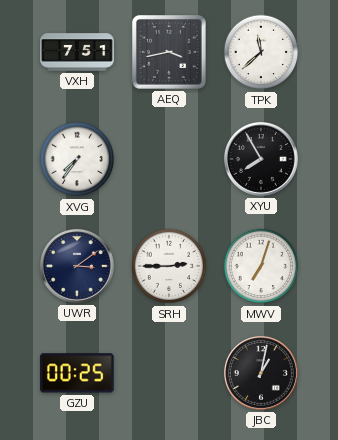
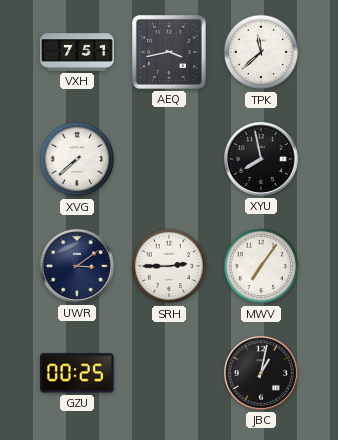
XVG: 7:36 -> 7:38
XYU: 7:55 -> 7:58
MWV: 7:03 -> 7:06
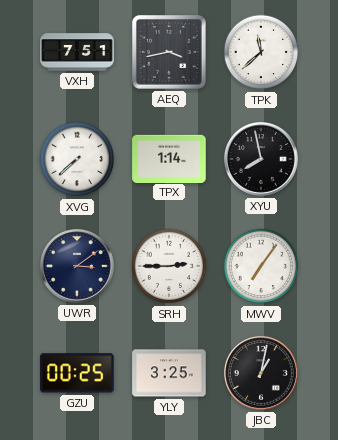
TPX: none -> 1:14
YLY: none -> 3:25
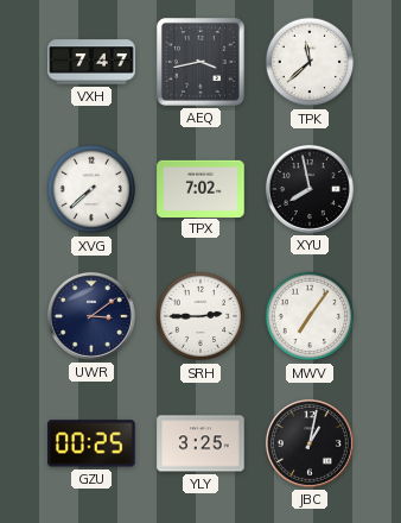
VXH: 7:51 -> 7:47
TPX: 1:14 -> 7:02
